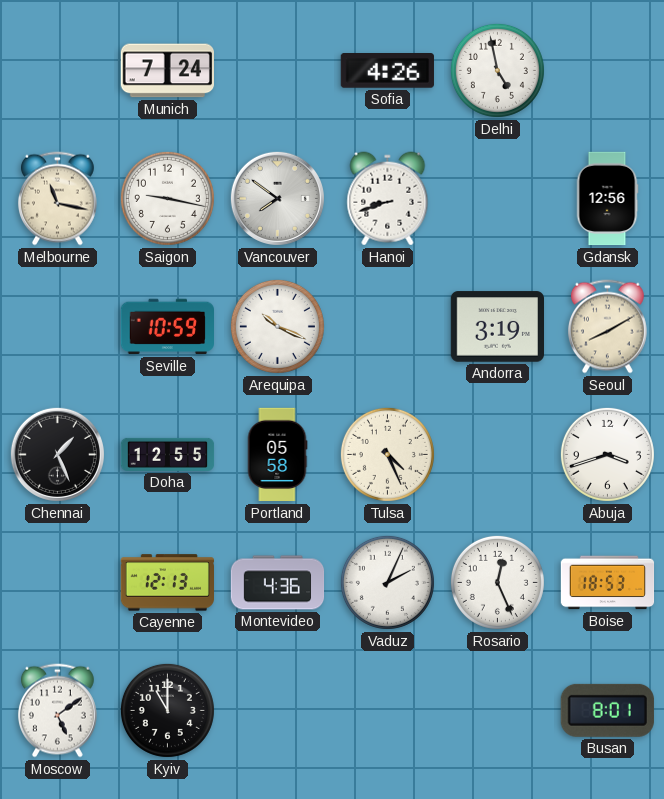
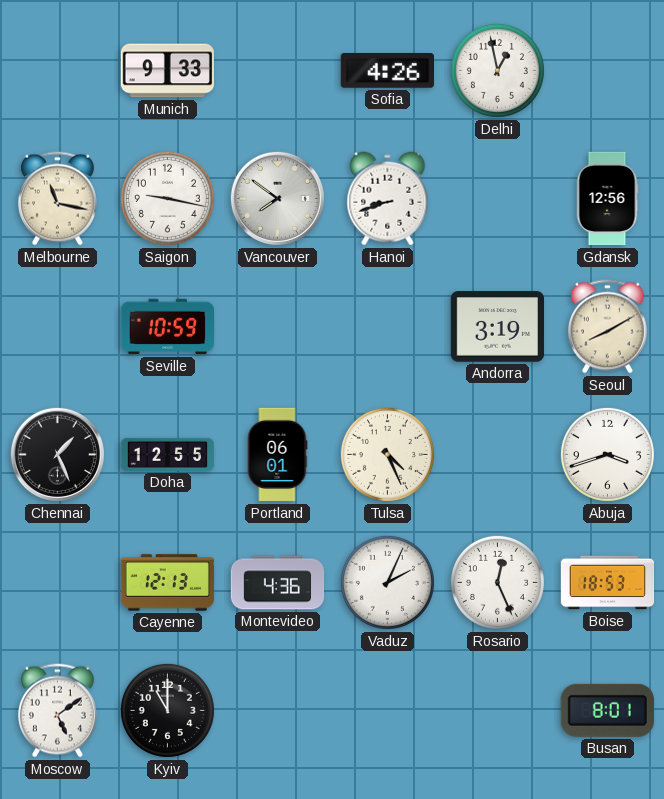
Munich: 7:24 -> 9:33
Delhi: 4:58 -> 12:58
Arequipa: 10:19 -> none
Portland: 05:58 -> 06:01
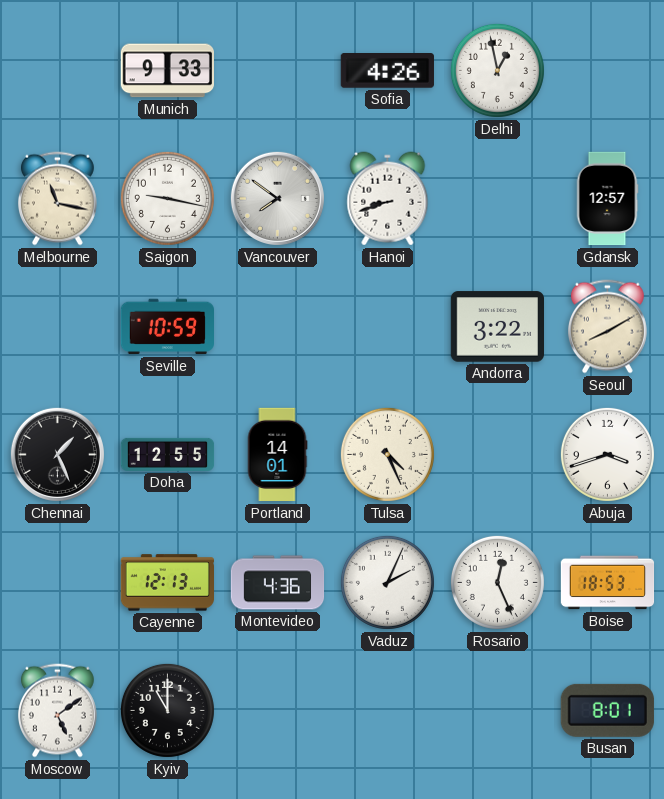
Gdansk: 12:56 -> 12:57
Andorra: 3:19 -> 3:22
Portland: 06:01 -> 14:01
